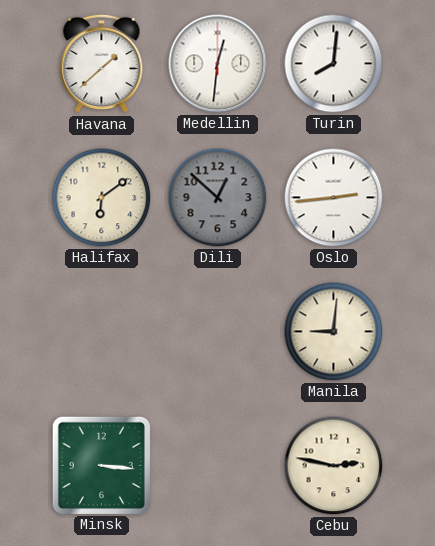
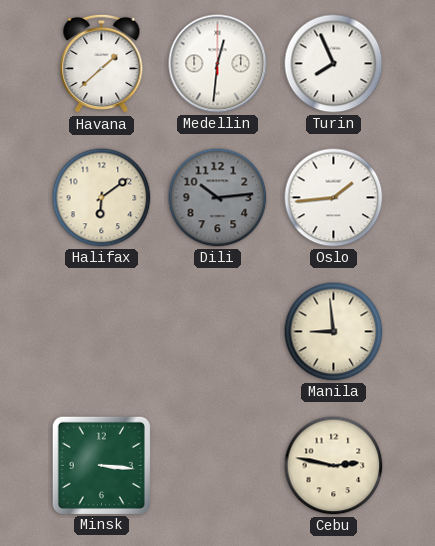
Turin: 8:01 -> 7:56
Dili: 12:52 -> 10:14
Oslo: 2:44 -> 1:44
Manila: 9:01 -> 8:59
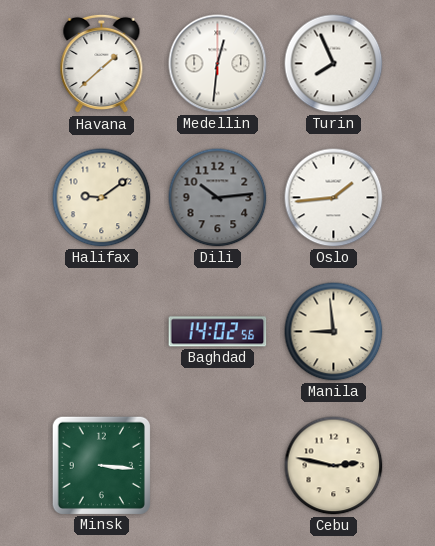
Halifax: 6:09 -> 9:09
Baghdad: none -> 14:02
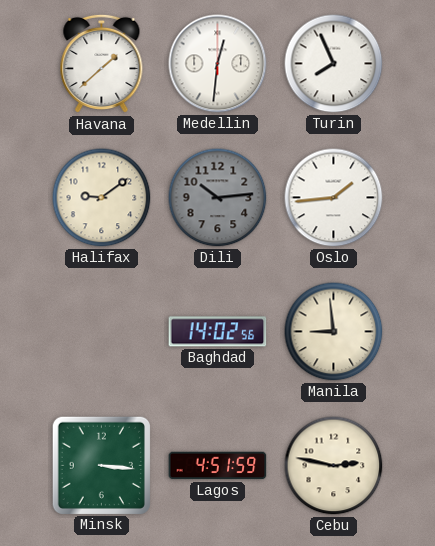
Lagos: none -> 4:51
